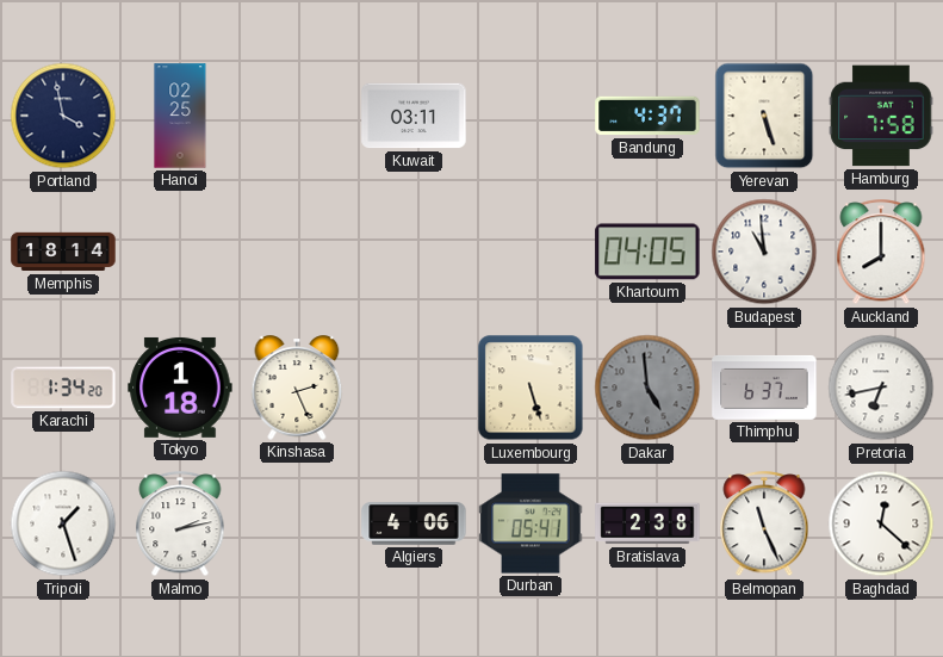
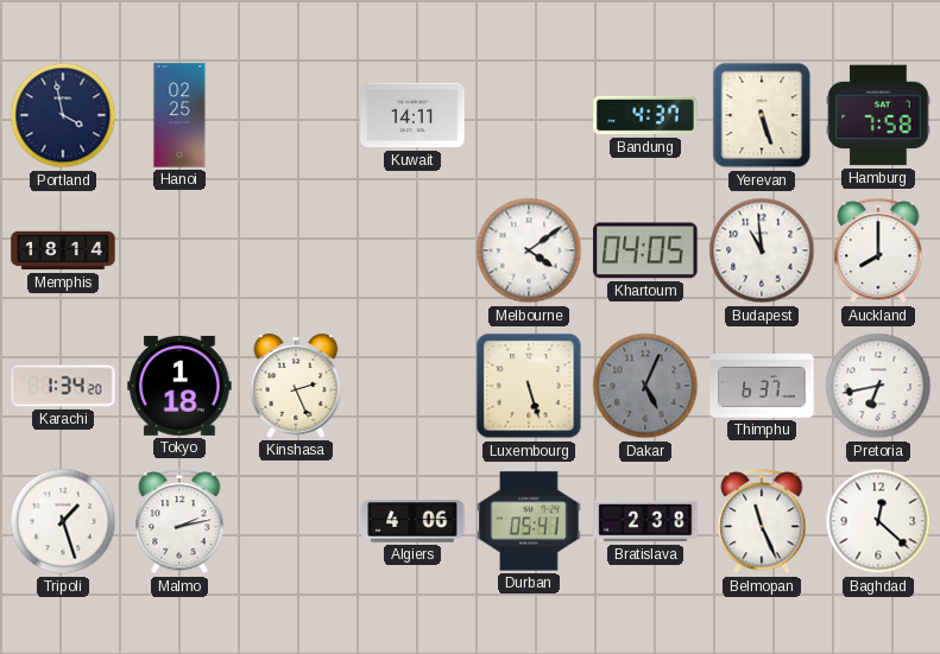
Kuwait: 03:11 -> 14:11
Melbourne: none -> 4:09
Dakar: 4:59 -> 5:04
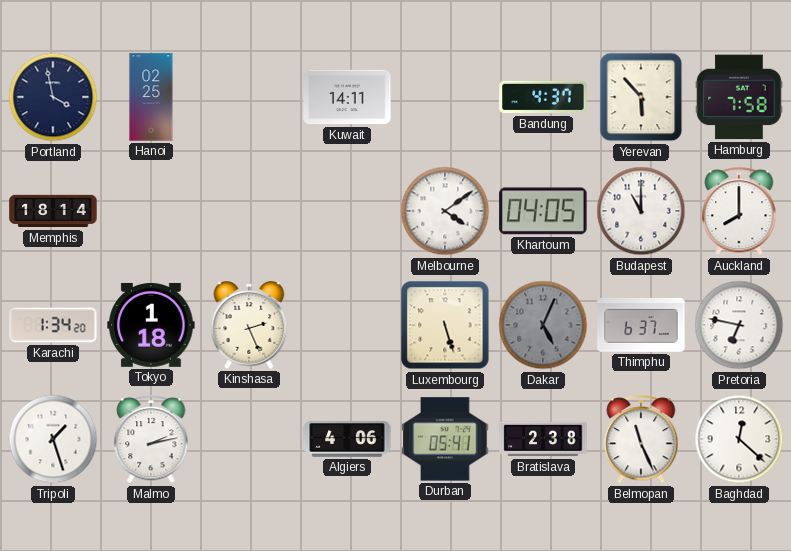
Yerevan: 5:27 -> 5:53
Budapest: 10:59 -> 11:00
Pretoria: 6:43 -> 6:47
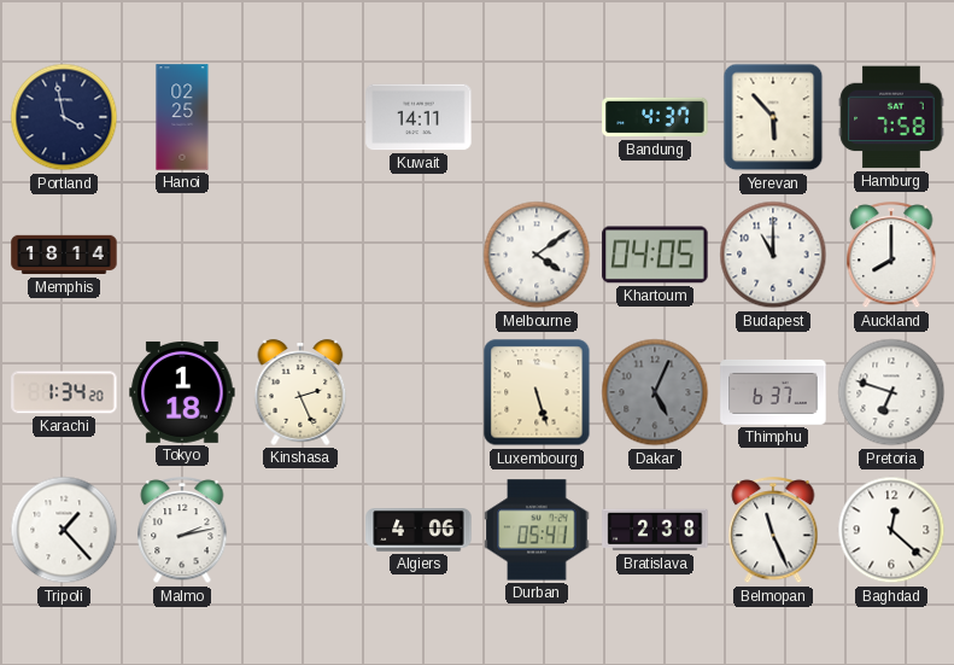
Pretoria: 6:47 -> 6:48
Tripoli: 1:27 -> 1:23
